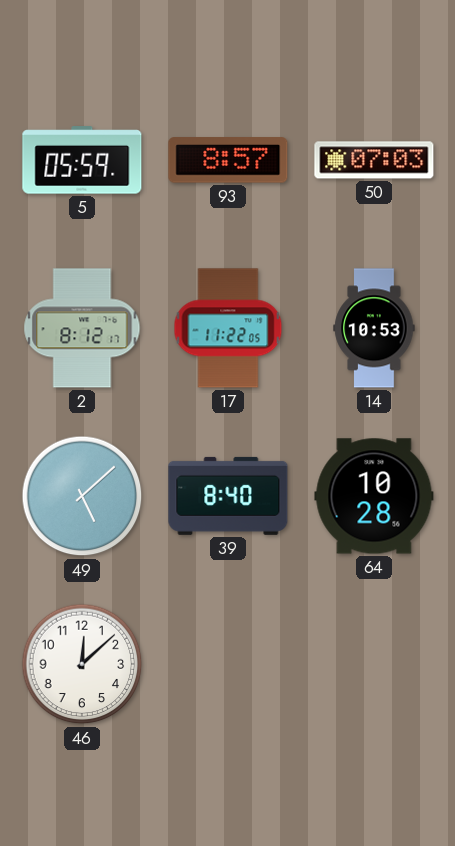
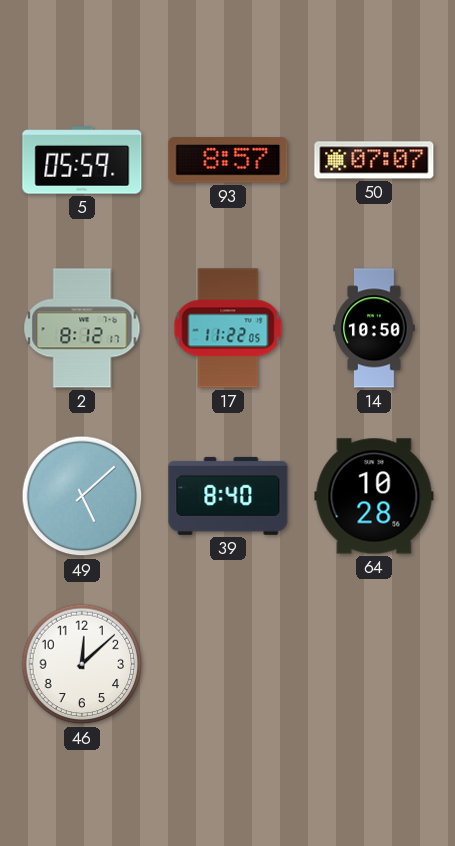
50: 07:03 -> 07:07
14: 10:53 -> 10:50
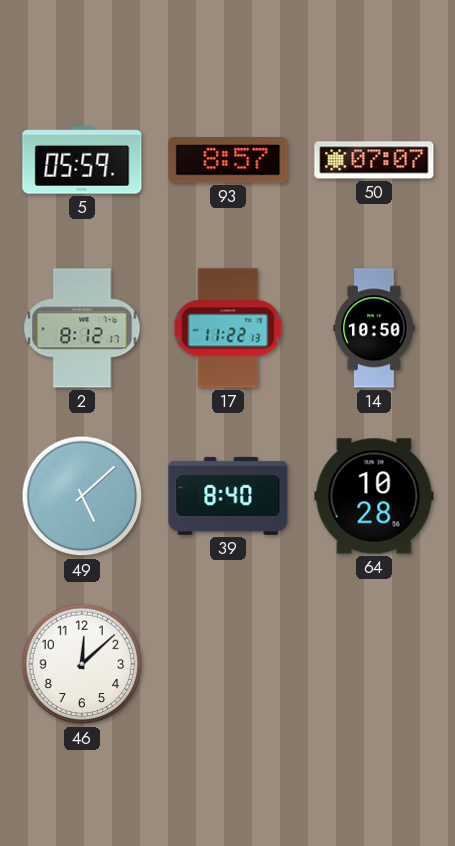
17: 11:22:05 -> 11:22:13
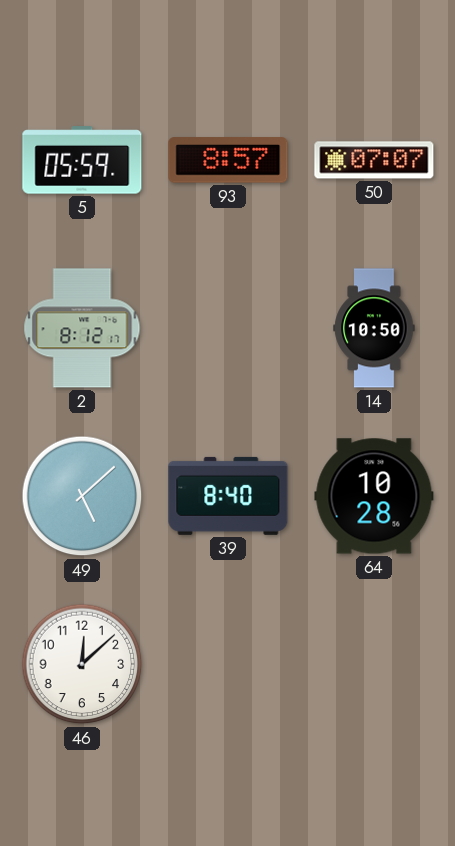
17: 11:22 -> none
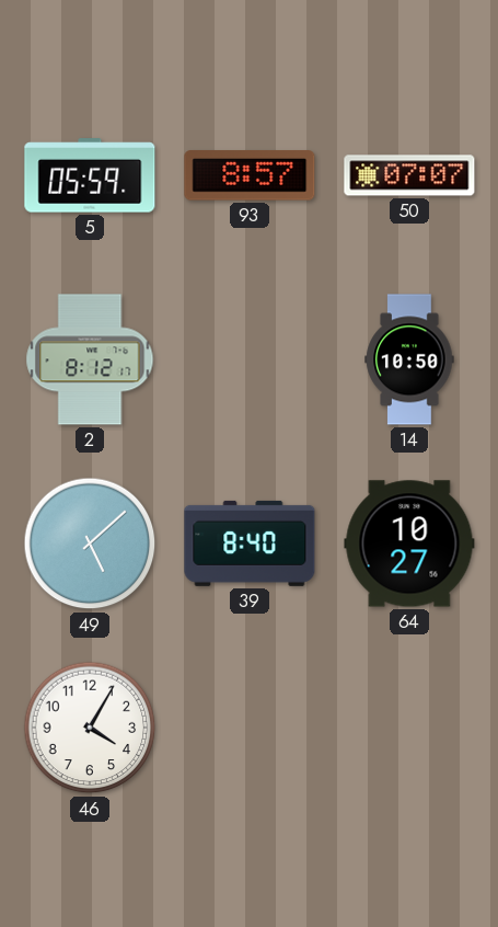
64: 10:28 -> 10:27
46: 12:08 -> 4:05
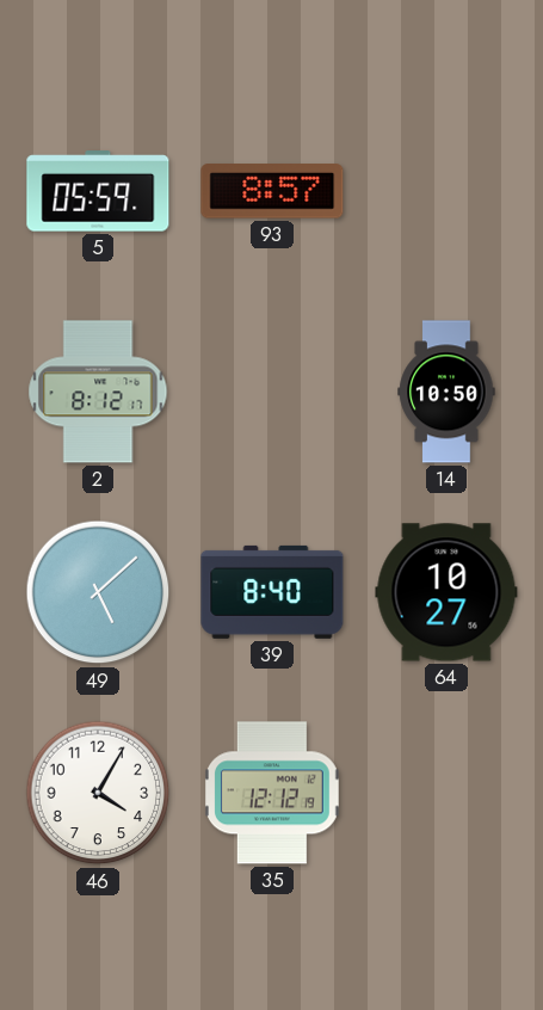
50: 07:07 -> none
35: none -> 12:12
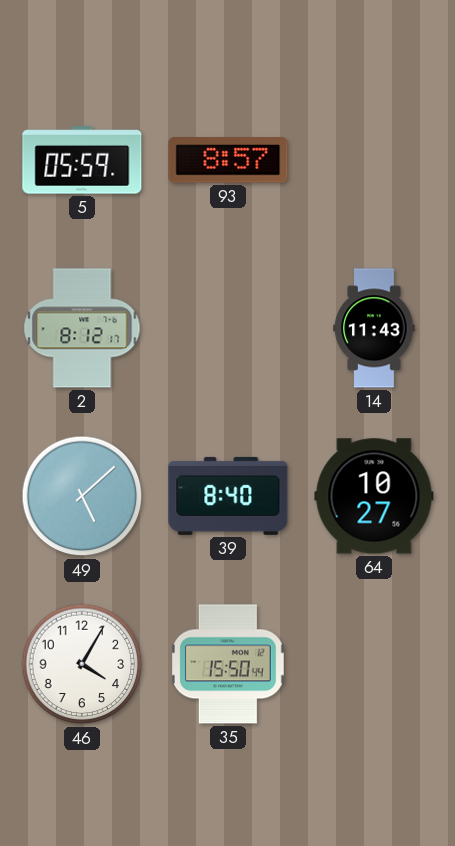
14: 10:50 -> 11:43
35: 12:12 -> 15:50
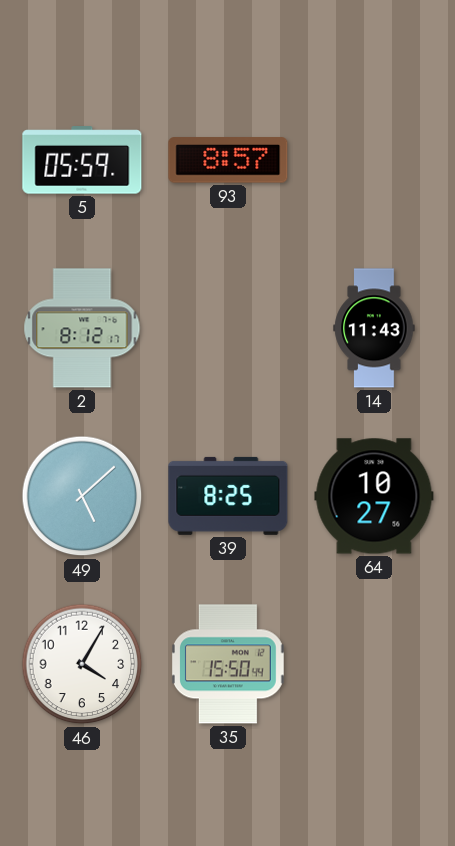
39: 8:40 -> 8:25
